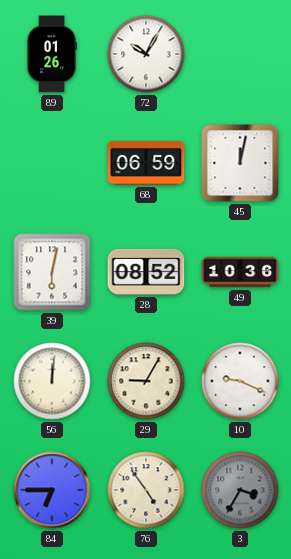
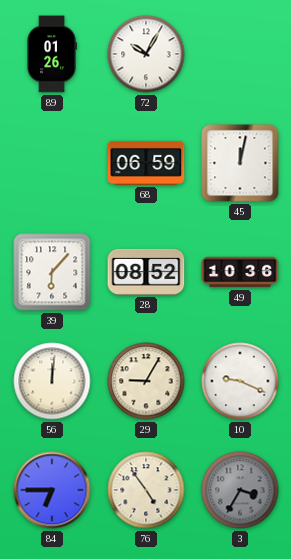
39: 6:02 -> 6:07
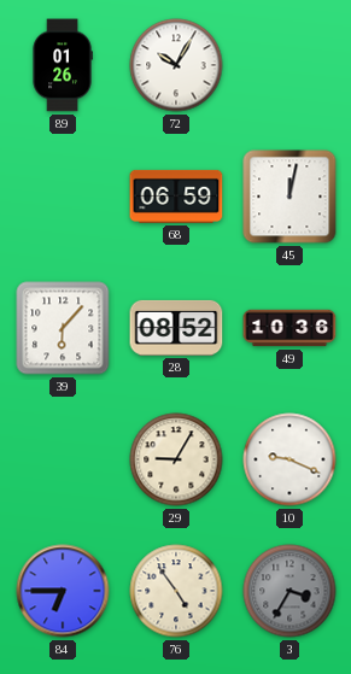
56: 12:01 -> none
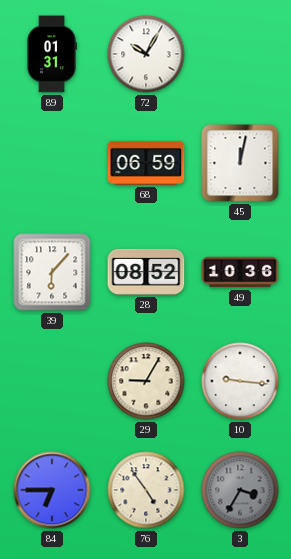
89: 01:26 -> 01:31
10: 9:19 -> 9:16
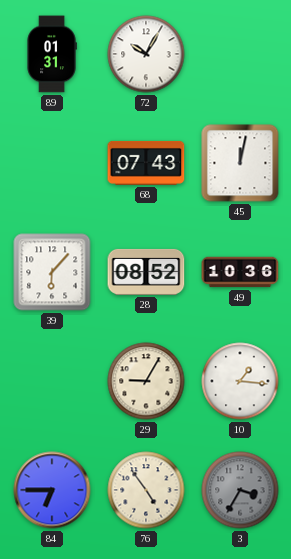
68: 06:59 -> 07:43
10: 9:16 -> 1:16
